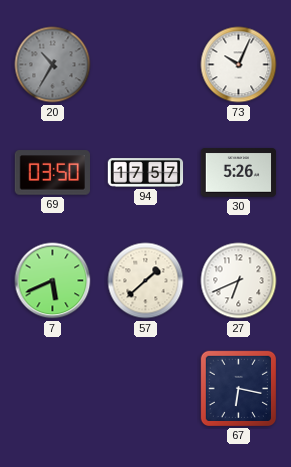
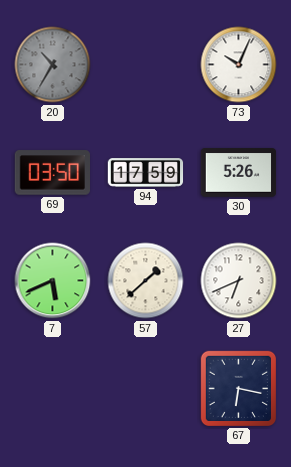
94: 17:57 -> 17:59
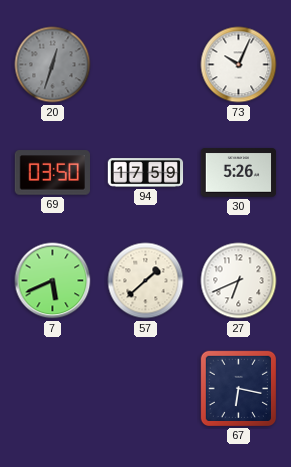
20: 10:35 -> 12:33
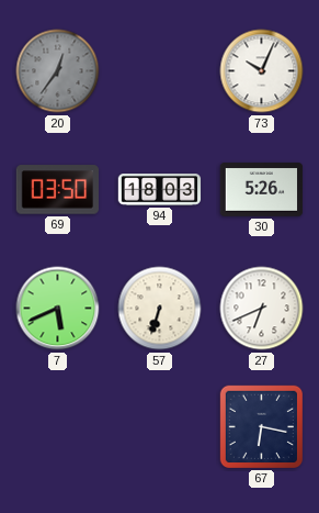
20: 12:33 -> 12:36
94: 17:59 -> 18:03
57: 1:38 -> 6:33
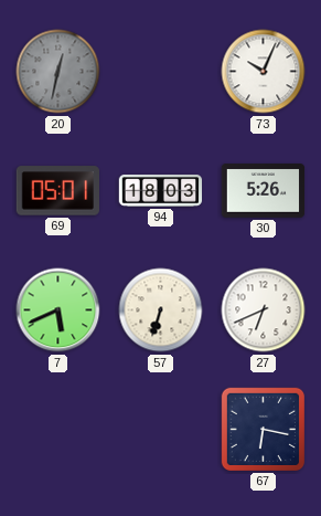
20: 12:36 -> 12:32
69: 03:50 -> 05:01
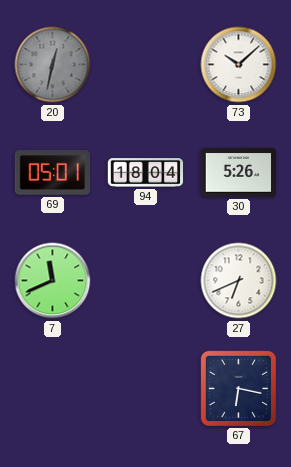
73: 10:04 -> 10:08
94: 18:03 -> 18:04
7: 5:41 -> 11:41
57: 6:33 -> none
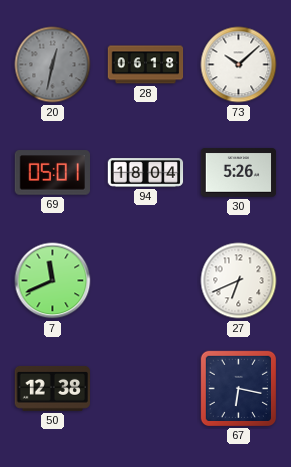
28: none -> 06:18
50: none -> 12:38
